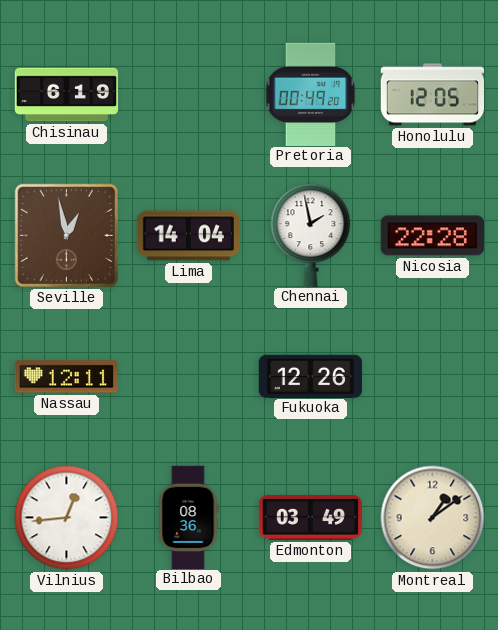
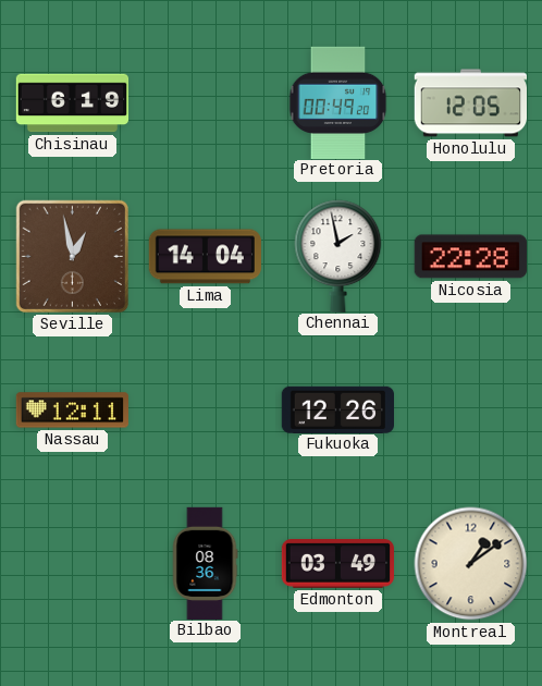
Vilnius: 12:44 -> none
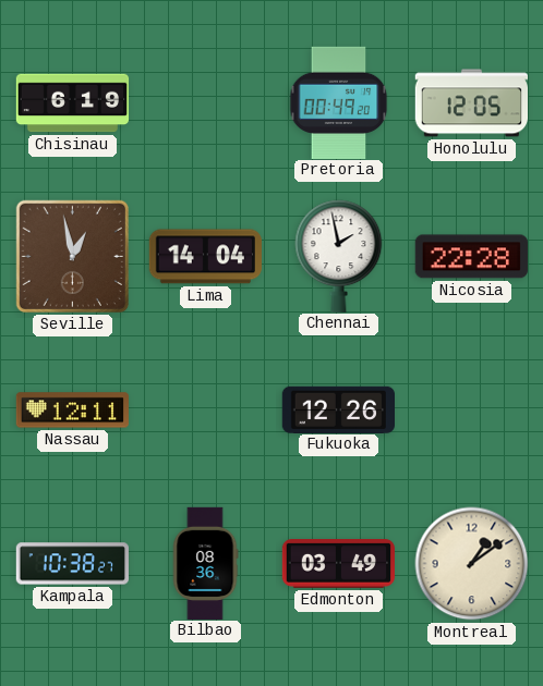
Kampala: none -> 10:38
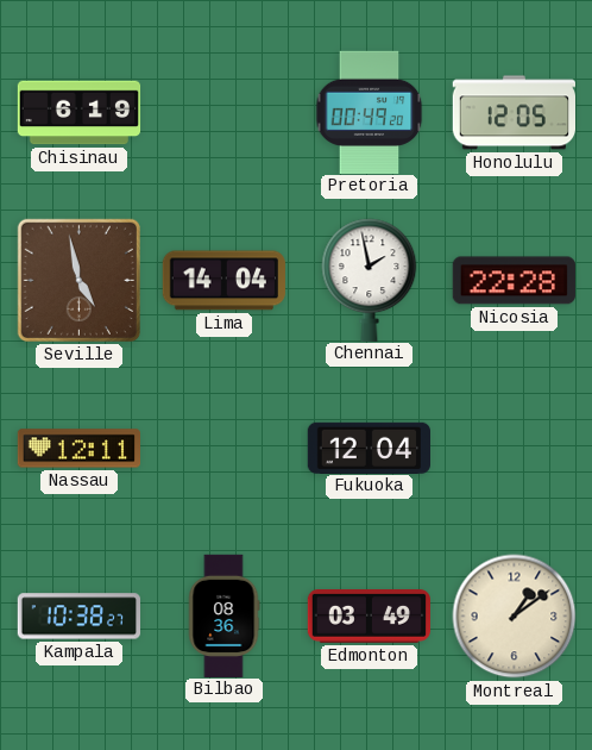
Seville: 12:58 -> 4:58
Fukuoka: 12:26 -> 12:04
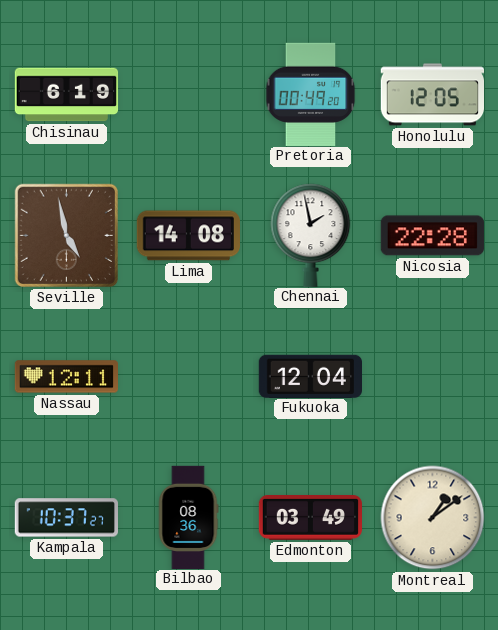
Lima: 14:04 -> 14:08
Kampala: 10:38 -> 10:37
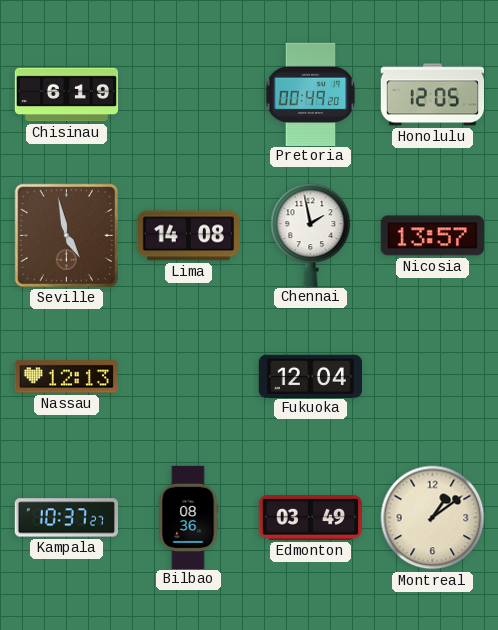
Nicosia: 22:28 -> 13:57
Nassau: 12:11 -> 12:13
